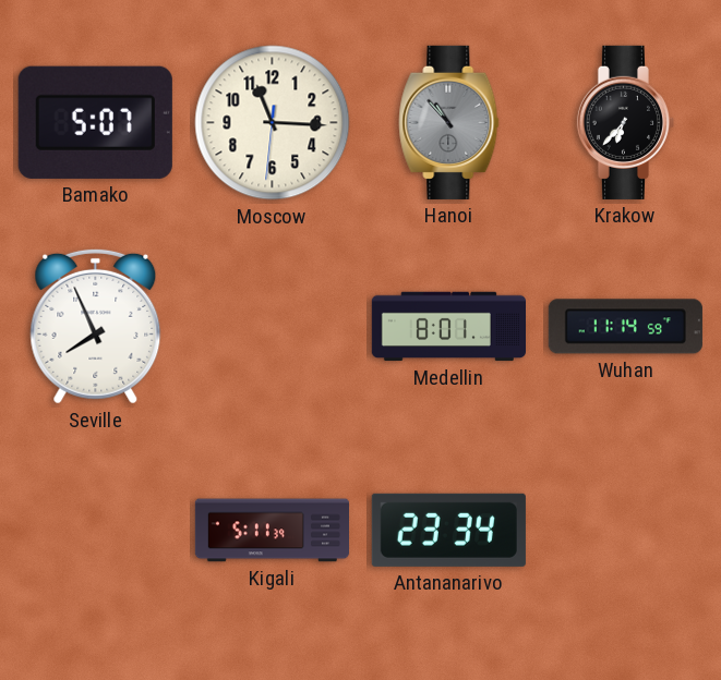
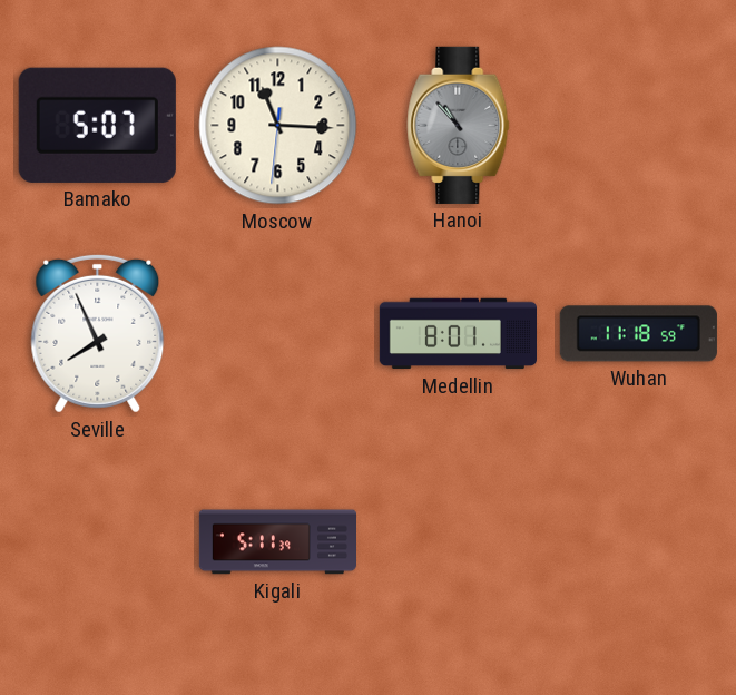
Krakow: 6:37 -> none
Wuhan: 11:14 -> 11:18
Antananarivo: 23:34 -> none
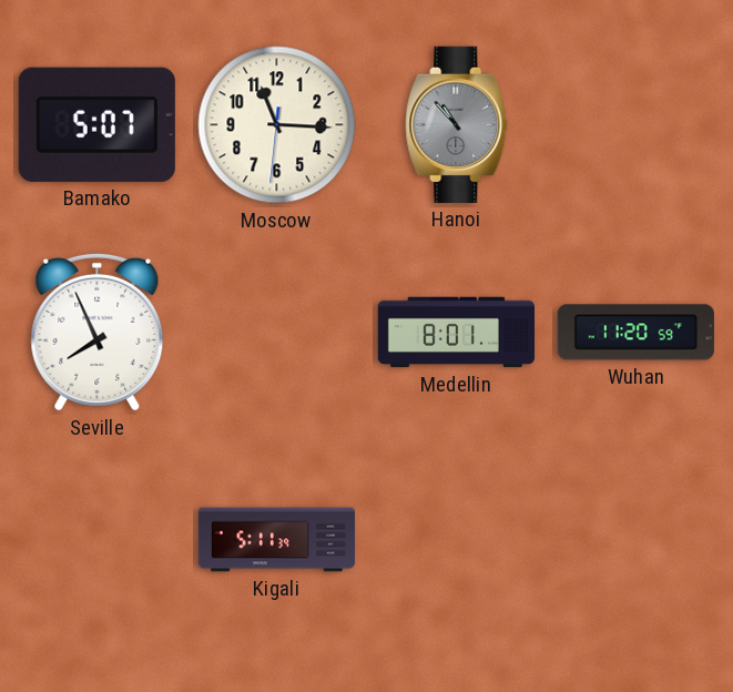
Wuhan: 11:18 -> 11:20
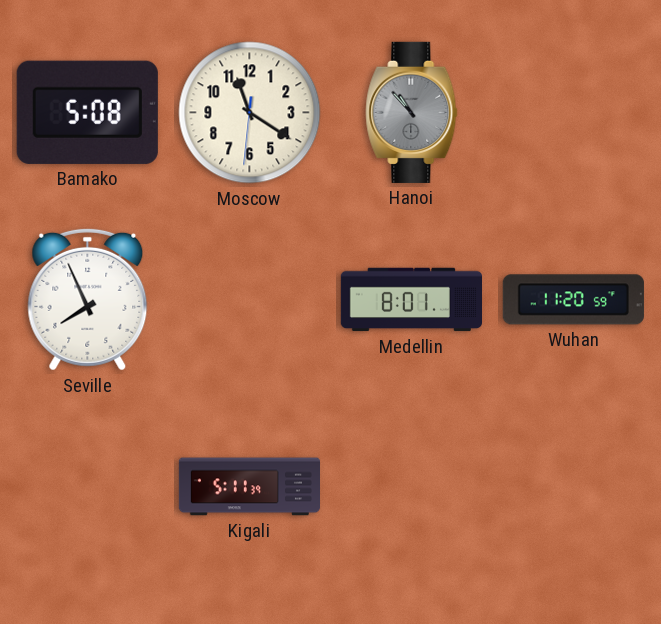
Bamako: 5:07 -> 5:08
Moscow: 11:15 -> 11:20
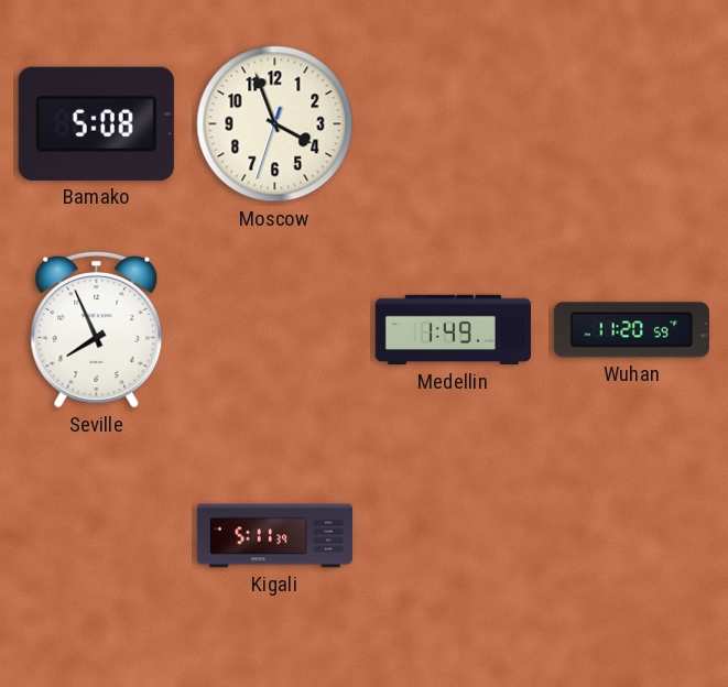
Moscow: 11:20 -> 3:56
Hanoi: 10:53 -> none
Medellin: 8:01 -> 1:49
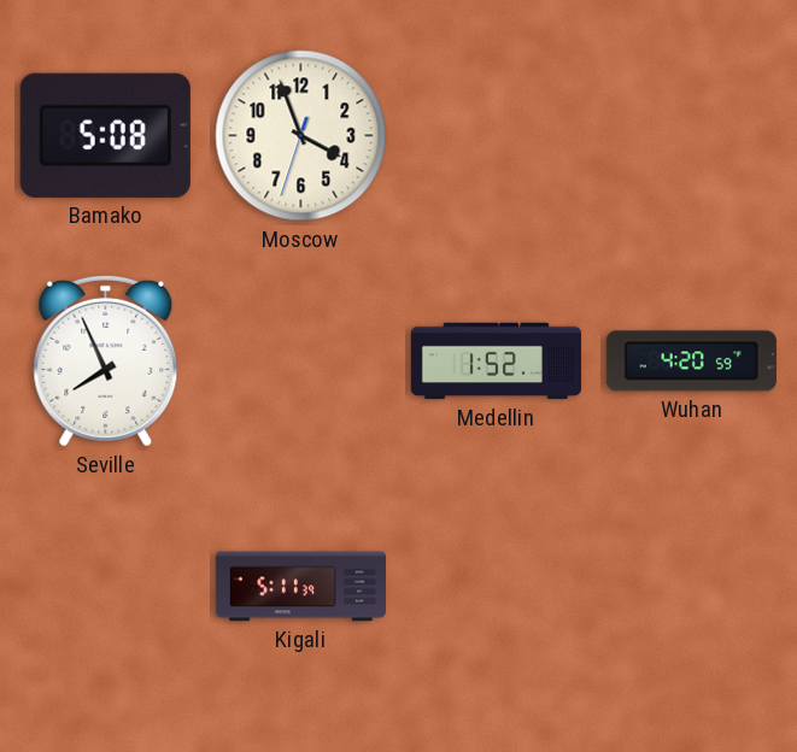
Medellin: 1:49 -> 1:52
Wuhan: 11:20 -> 4:20
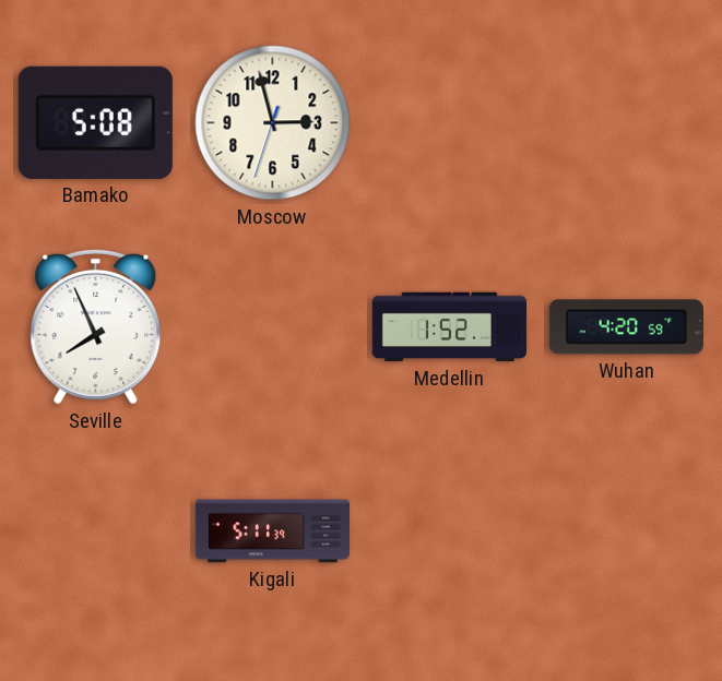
Moscow: 3:56 -> 2:57
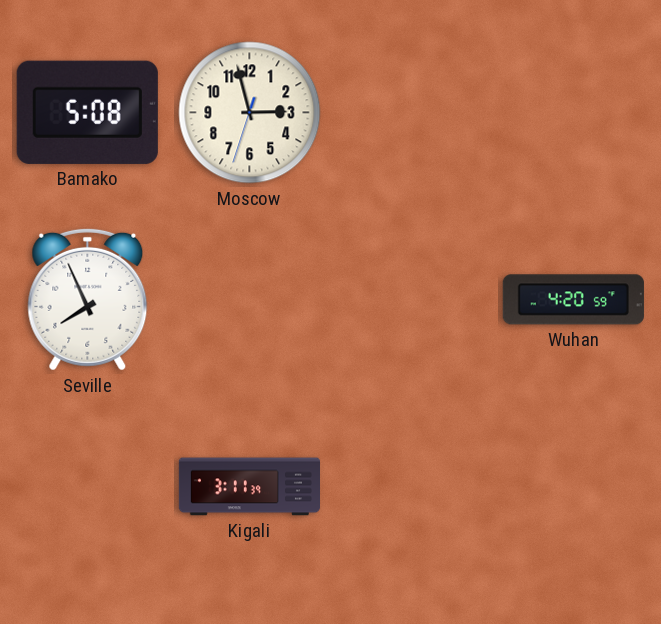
Medellin: 1:52 -> none
Kigali: 5:11 -> 3:11
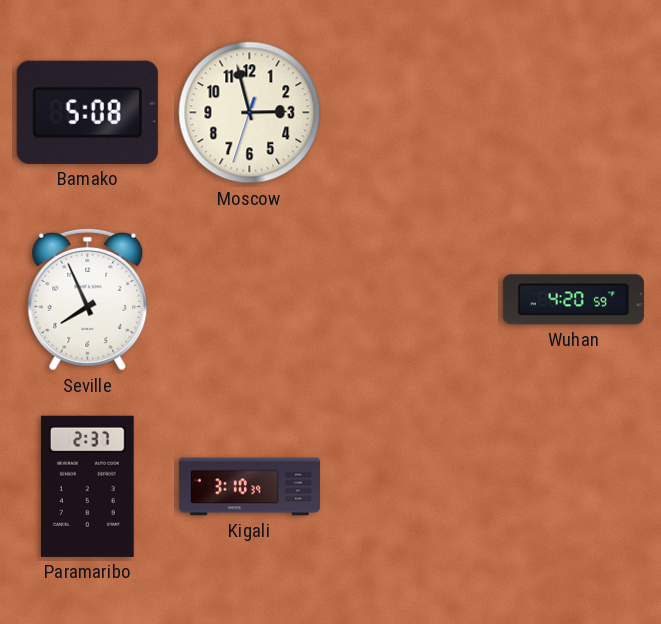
Paramaribo: none -> 2:37
Kigali: 3:11 -> 3:10
